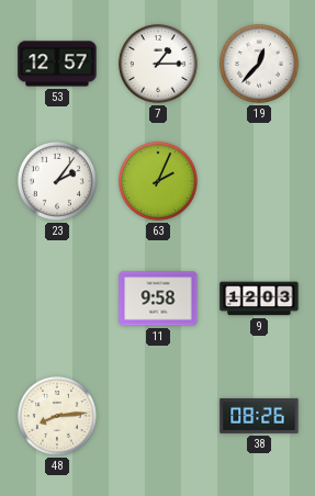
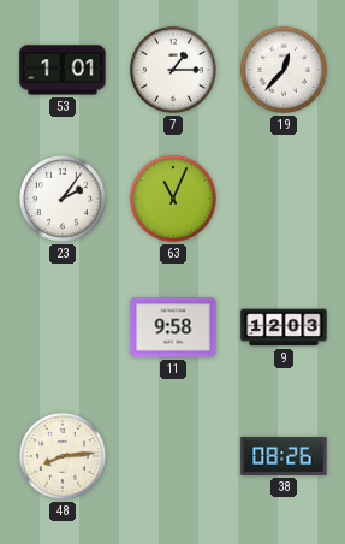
53: 12:57 -> 1:01
63: 2:04 -> 11:04
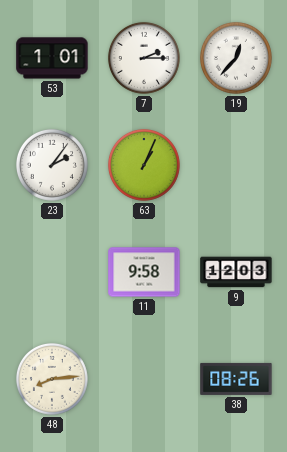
7: 1:15 -> 2:15
63: 11:04 -> 1:04
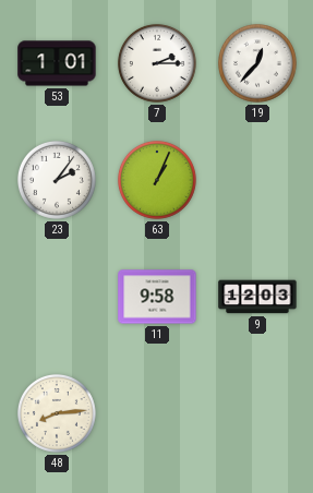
38: 08:26 -> none
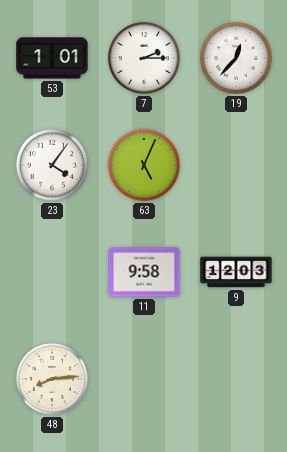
23: 2:06 -> 4:06
63: 1:04 -> 5:04
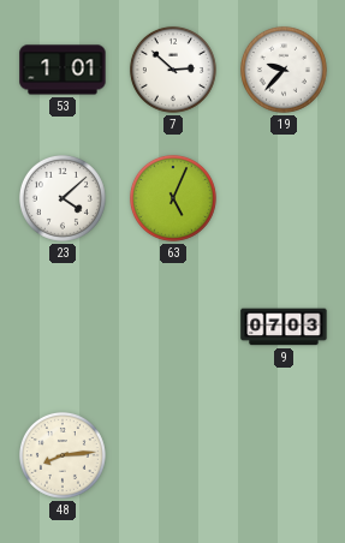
7: 2:15 -> 2:52
19: 12:37 -> 9:37
23: 4:06 -> 4:08
11: 9:58 -> none
9: 12:03 -> 07:03
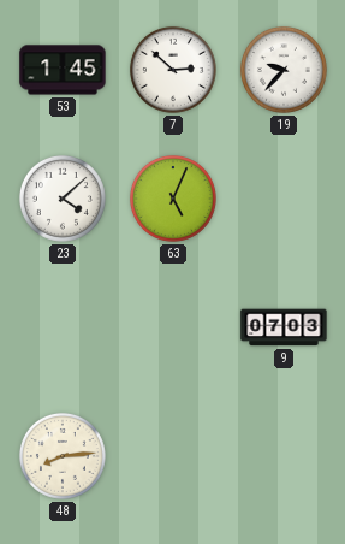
53: 1:01 -> 1:45
